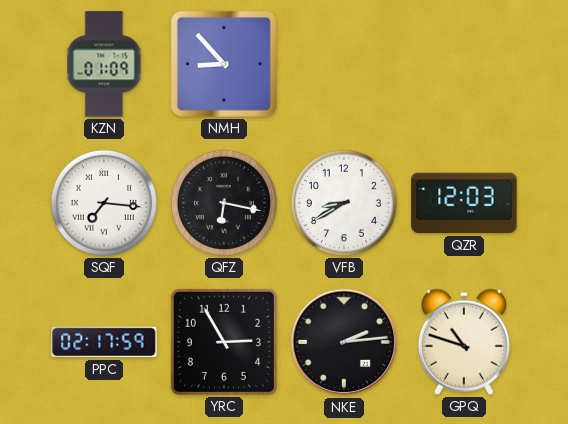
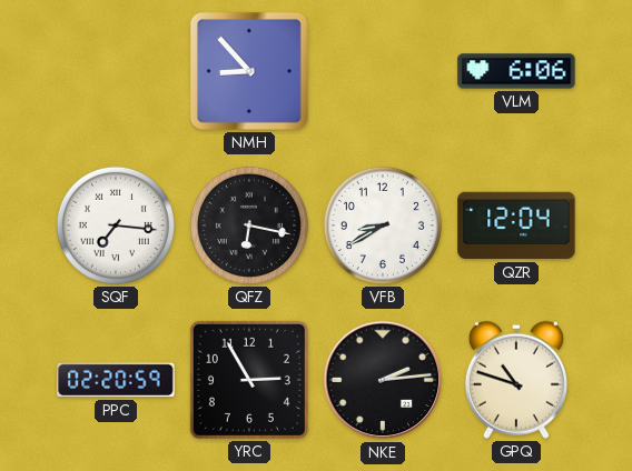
KZN: 01:09 -> none
VLM: none -> 6:06
QZR: 12:03 -> 12:04
PPC: 02:17 -> 02:20
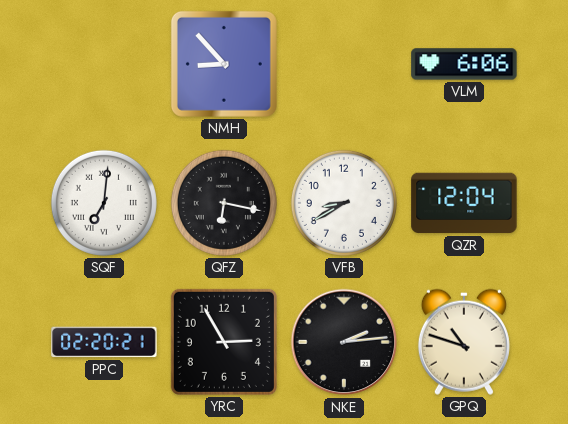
SQF: 7:16 -> 7:01
PPC: 02:20:59 -> 02:20:21
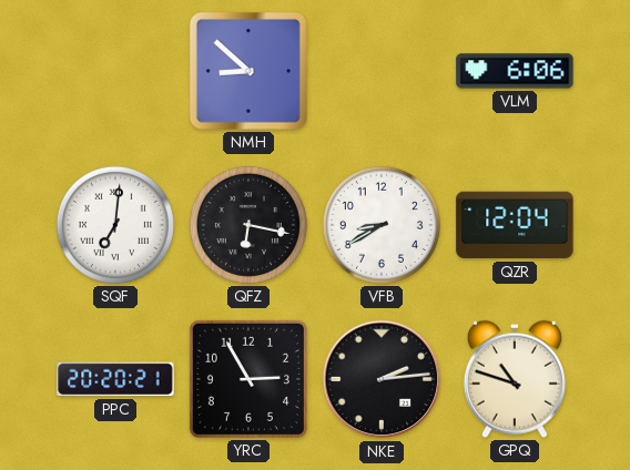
NMH: 8:53 -> 8:52
PPC: 02:20 -> 20:20
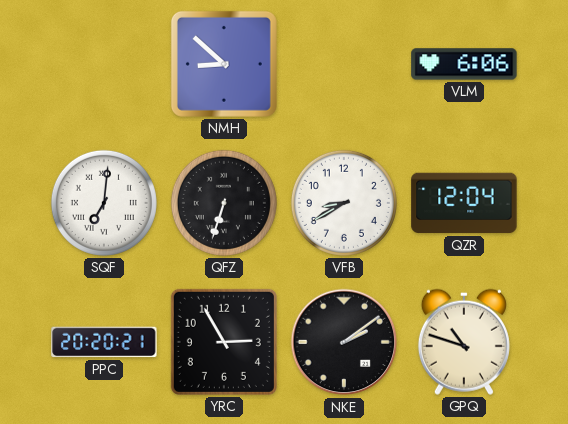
QFZ: 6:17 -> 6:33
NKE: 2:14 -> 2:09
